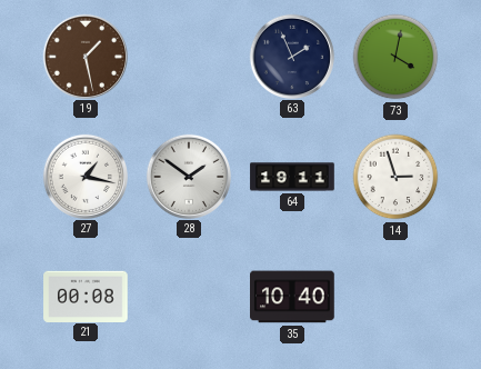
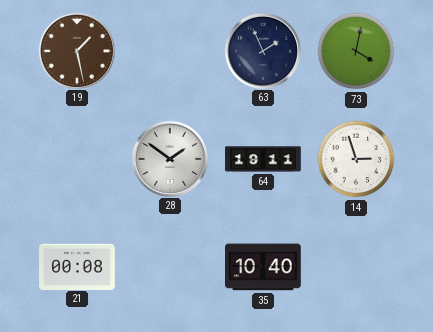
27: 1:17 -> none
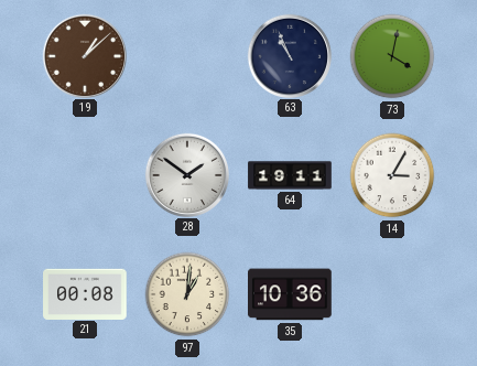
19: 1:28 -> 1:08
63: 1:56 -> 10:56
14: 2:57 -> 3:05
97: none -> 1:01
35: 10:40 -> 10:36
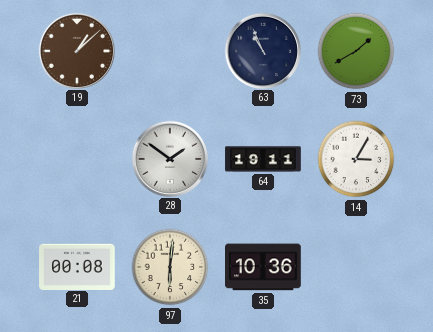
73: 4:02 -> 1:40
97: 1:01 -> 6:01
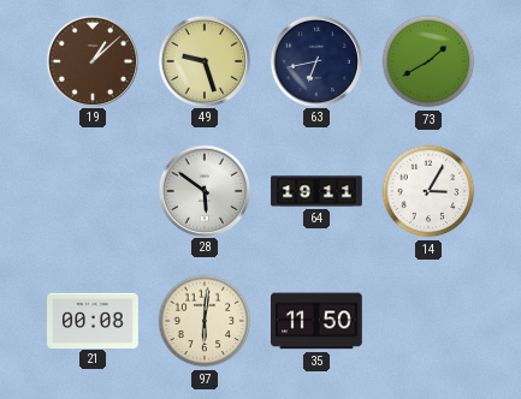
49: none -> 9:27
63: 10:56 -> 6:43
28: 1:51 -> 5:51
35: 10:36 -> 11:50
